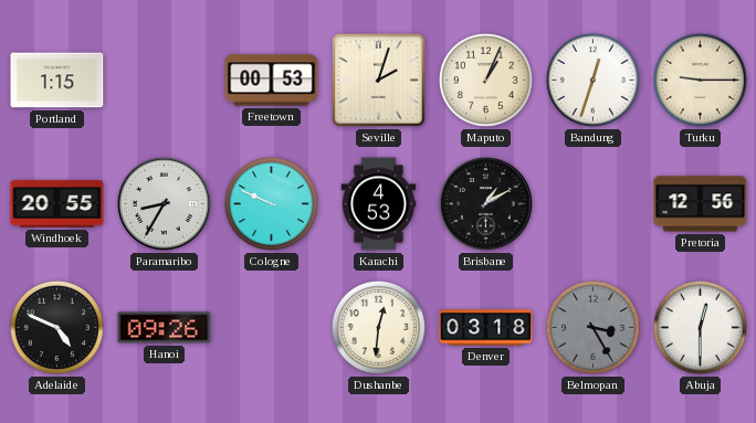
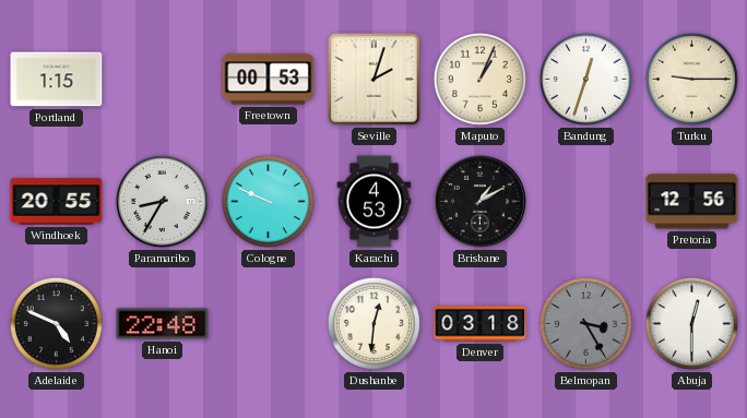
Hanoi: 09:26 -> 22:48
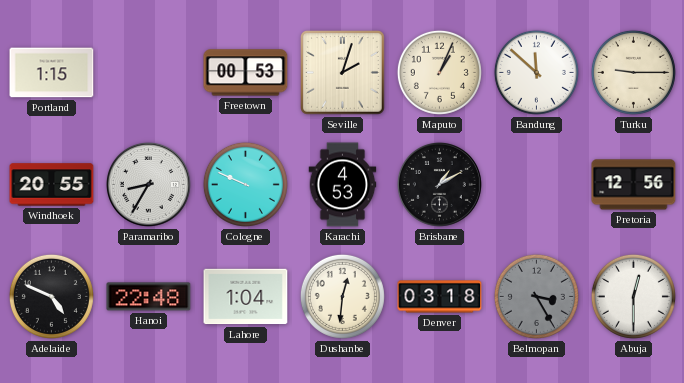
Bandung: 12:33 -> 11:52
Lahore: none -> 1:04
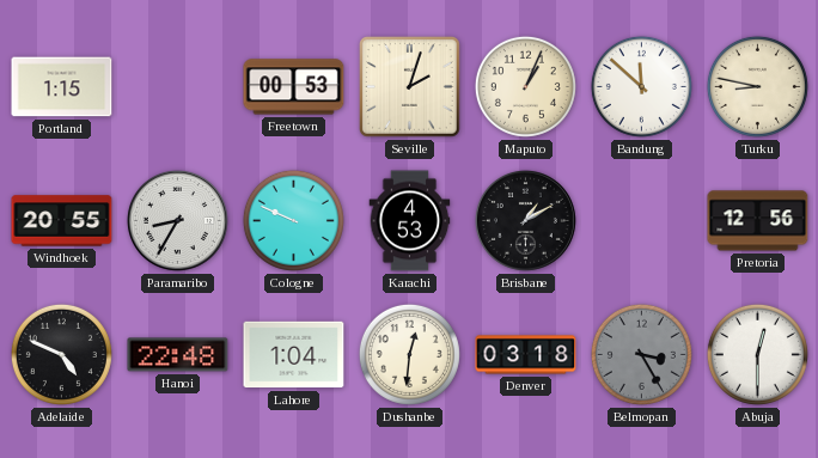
Turku: 9:15 -> 8:47
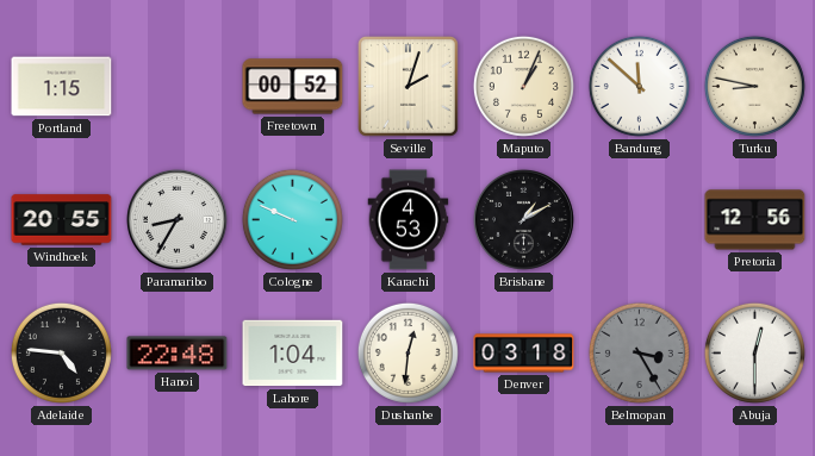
Freetown: 00:53 -> 00:52
Adelaide: 4:49 -> 4:46
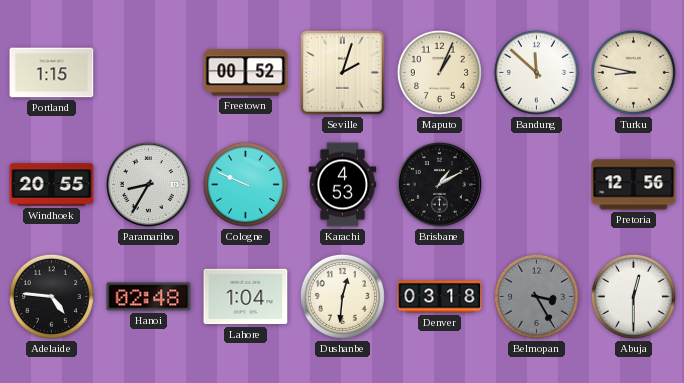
Hanoi: 22:48 -> 02:48
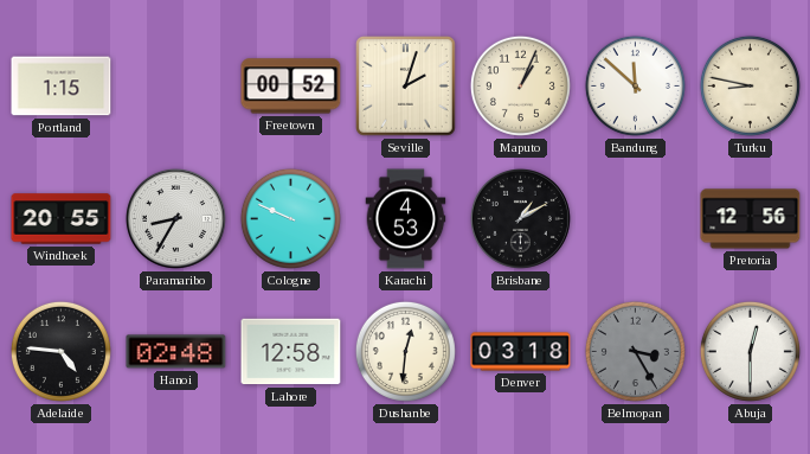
Lahore: 1:04 -> 12:58
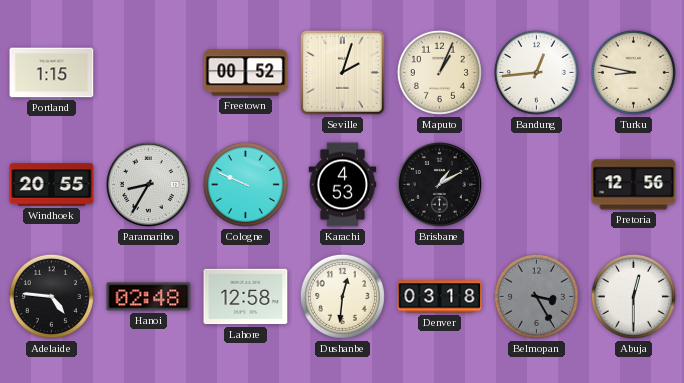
Bandung: 11:52 -> 12:44
